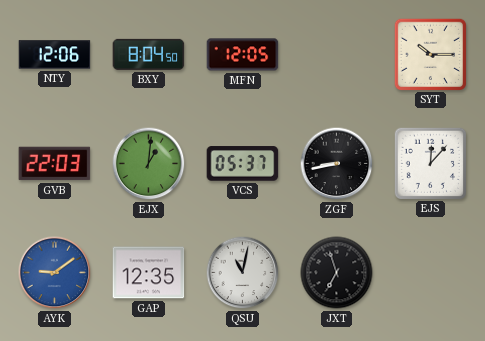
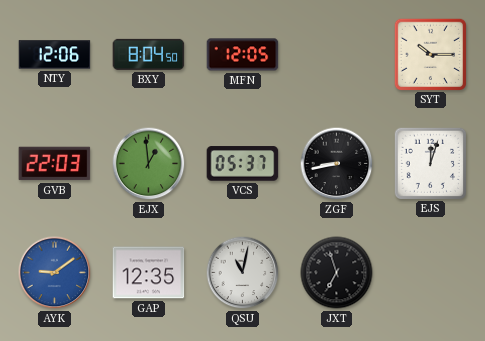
EJX: 1:01 -> 12:59
EJS: 12:07 -> 12:03
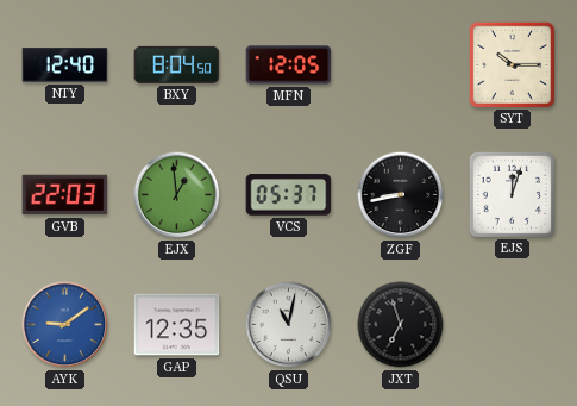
NTY: 12:06 -> 12:40
